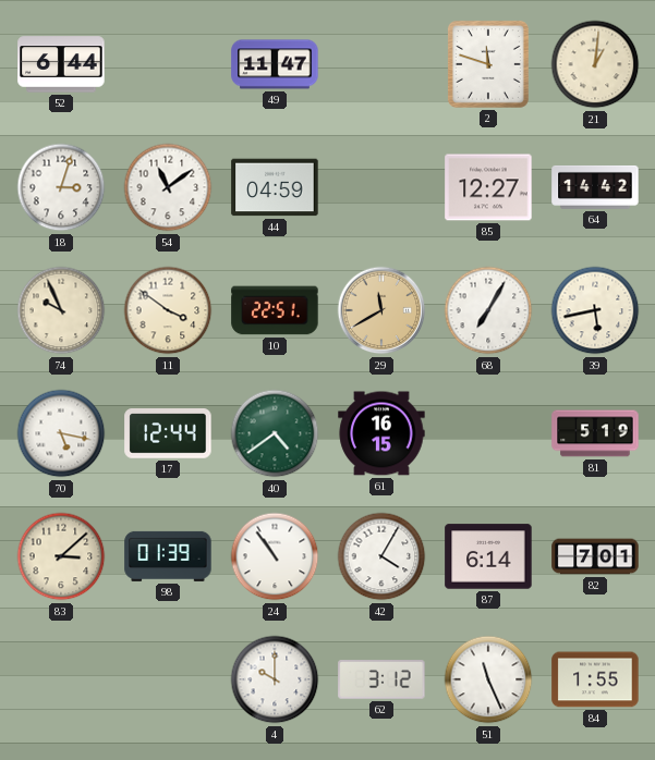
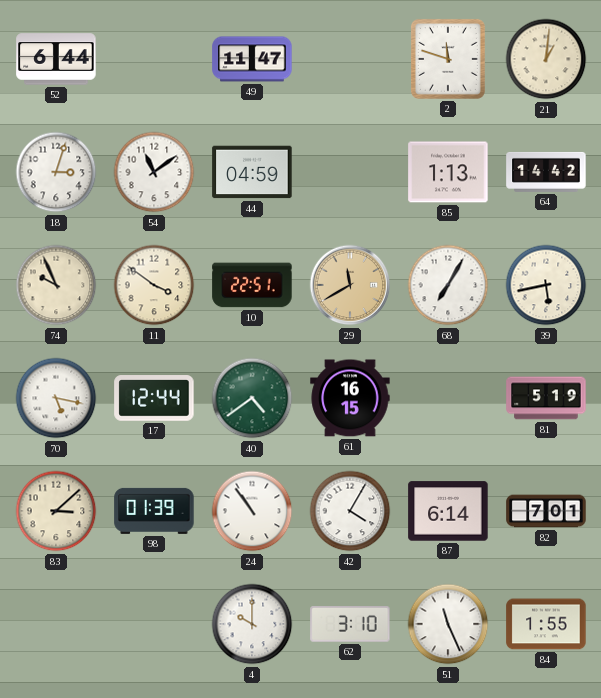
85: 12:27 -> 1:13
62: 3:12 -> 3:10
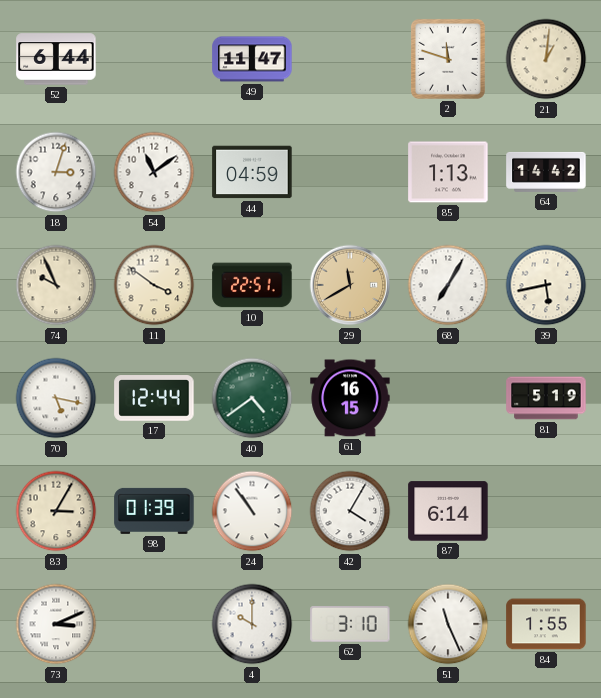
83: 3:08 -> 3:05
82: 7:01 -> none
73: none -> 3:11
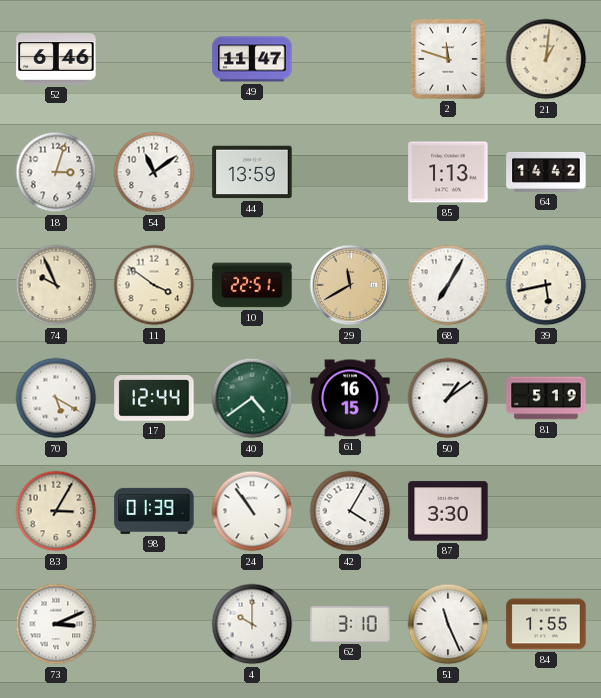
52: 6:44 -> 6:46
44: 04:59 -> 13:59
70: 5:17 -> 5:20
50: none -> 1:09
87: 6:14 -> 3:30
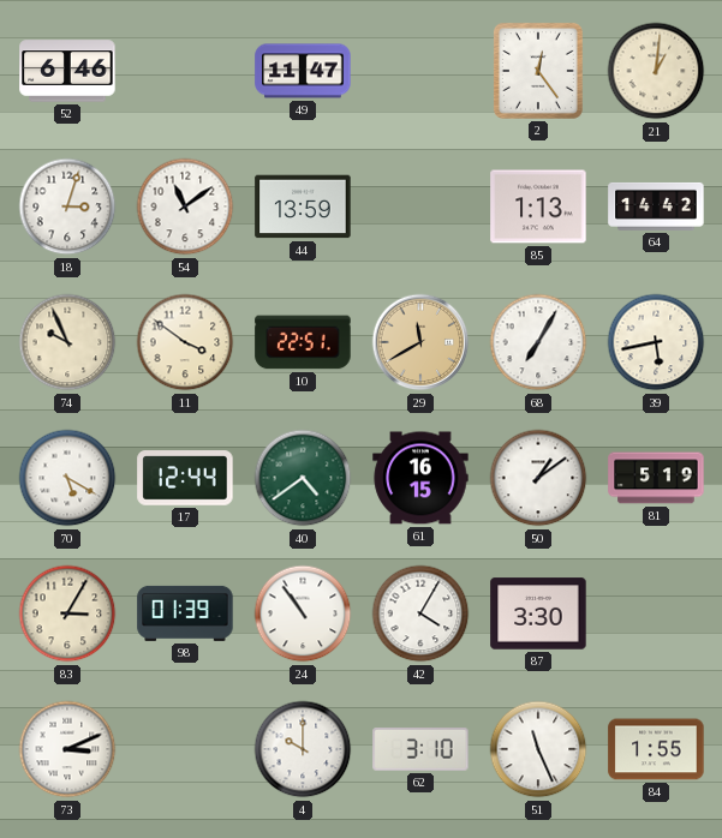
2: 11:48 -> 12:24
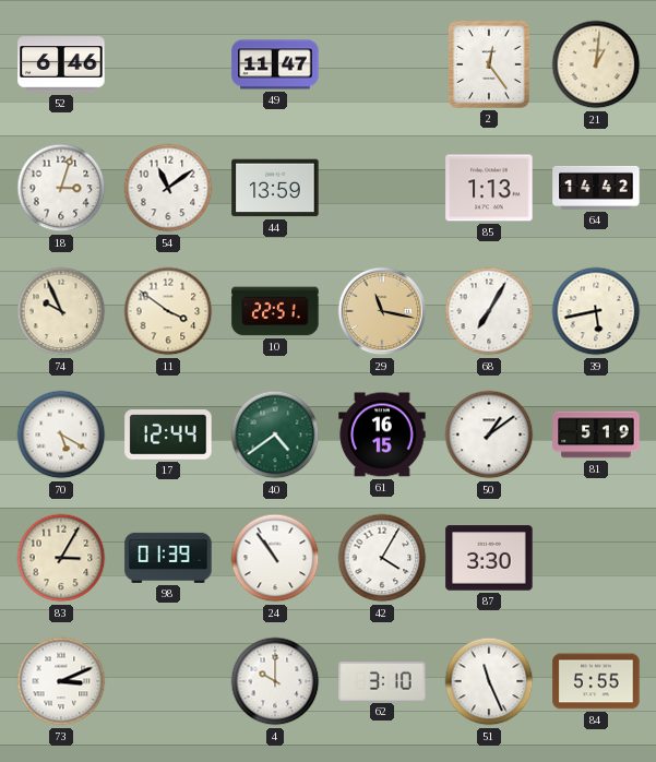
29: 11:40 -> 11:17
84: 1:55 -> 5:55
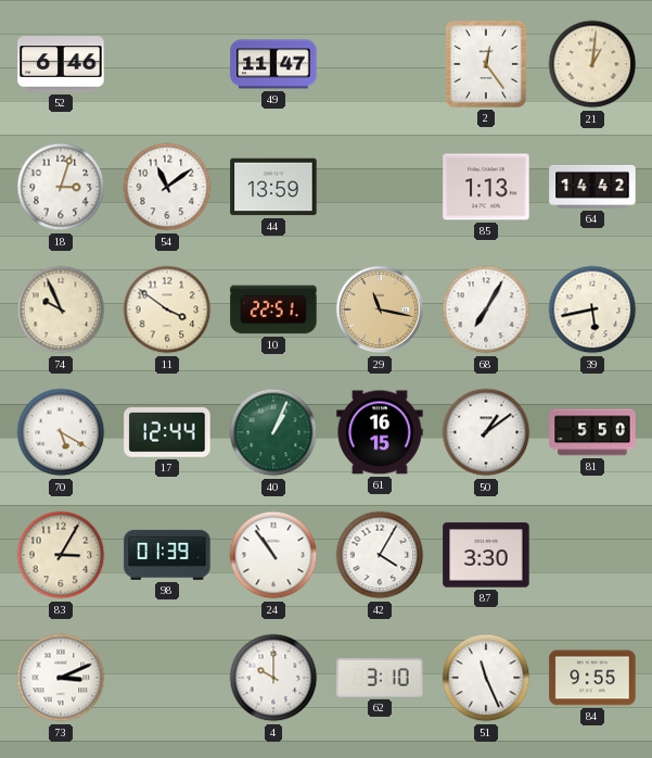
40: 4:39 -> 1:04
81: 5:19 -> 5:50
84: 5:55 -> 9:55
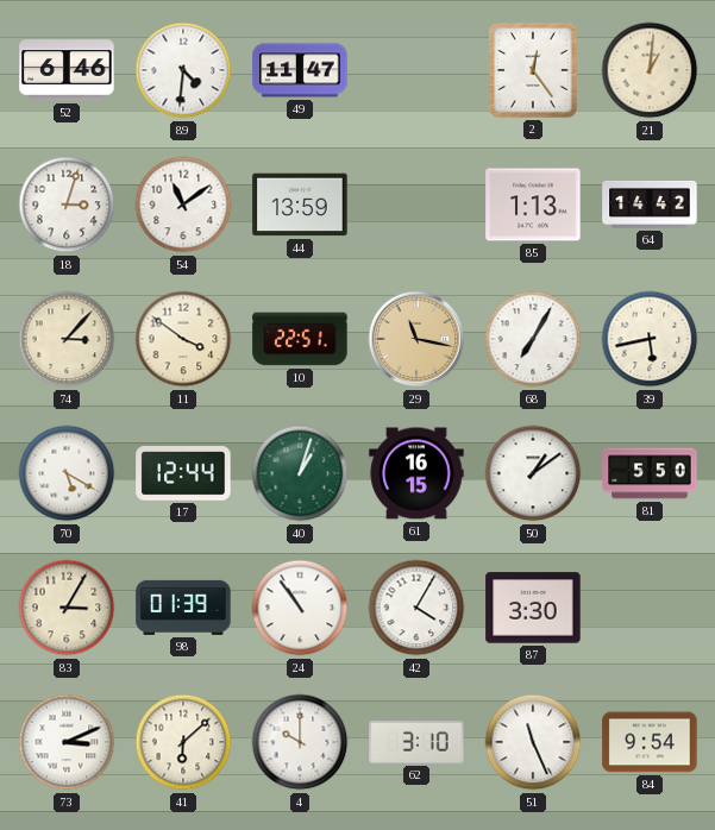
89: none -> 4:31
74: 9:56 -> 3:07
40: 1:04 -> 1:03
41: none -> 6:08
84: 9:55 -> 9:54
